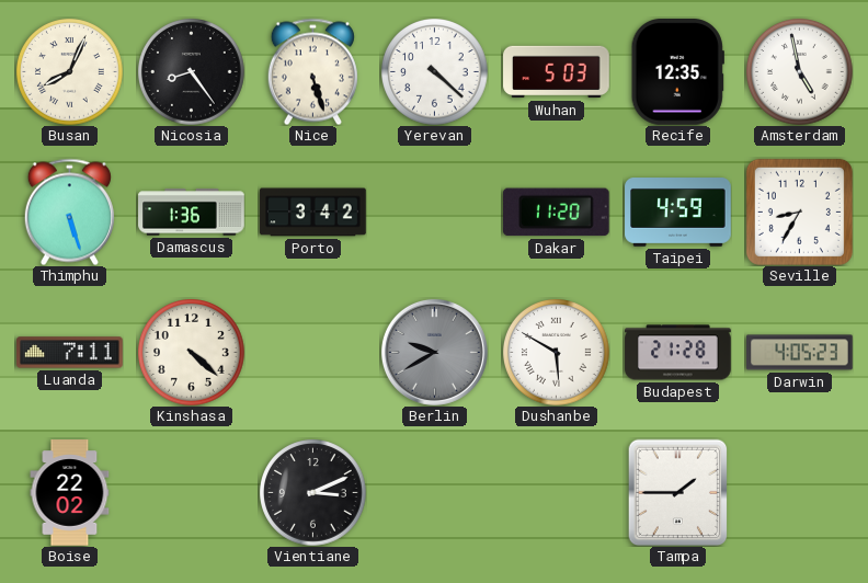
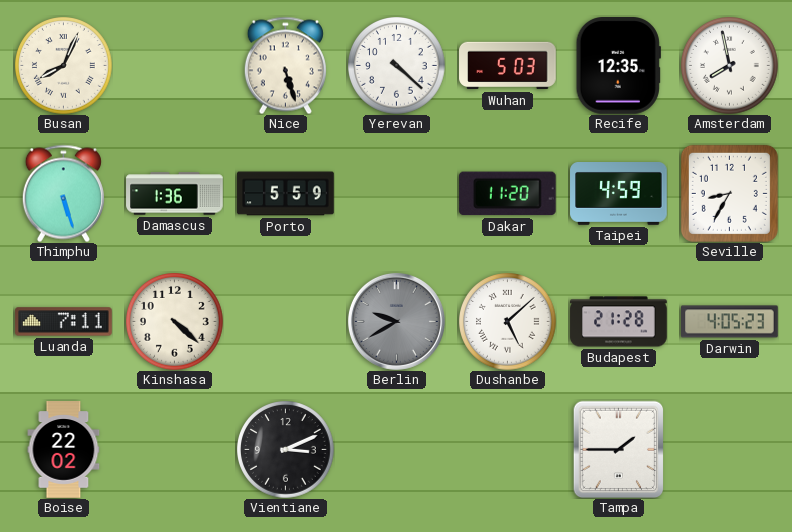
Nicosia: 8:24 -> none
Amsterdam: 4:58 -> 7:58
Porto: 3:42 -> 5:59
Dushanbe: 5:50 -> 5:08
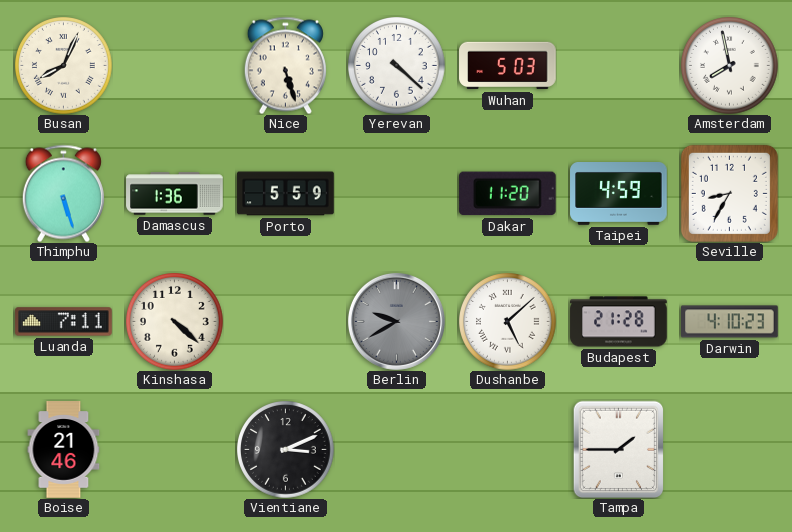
Recife: 12:35 -> none
Darwin: 4:05 -> 4:10
Boise: 22:02 -> 21:46
